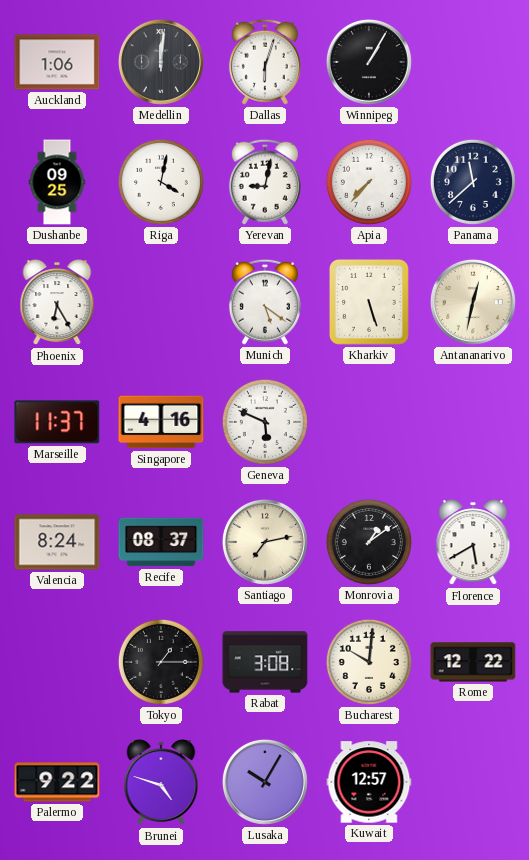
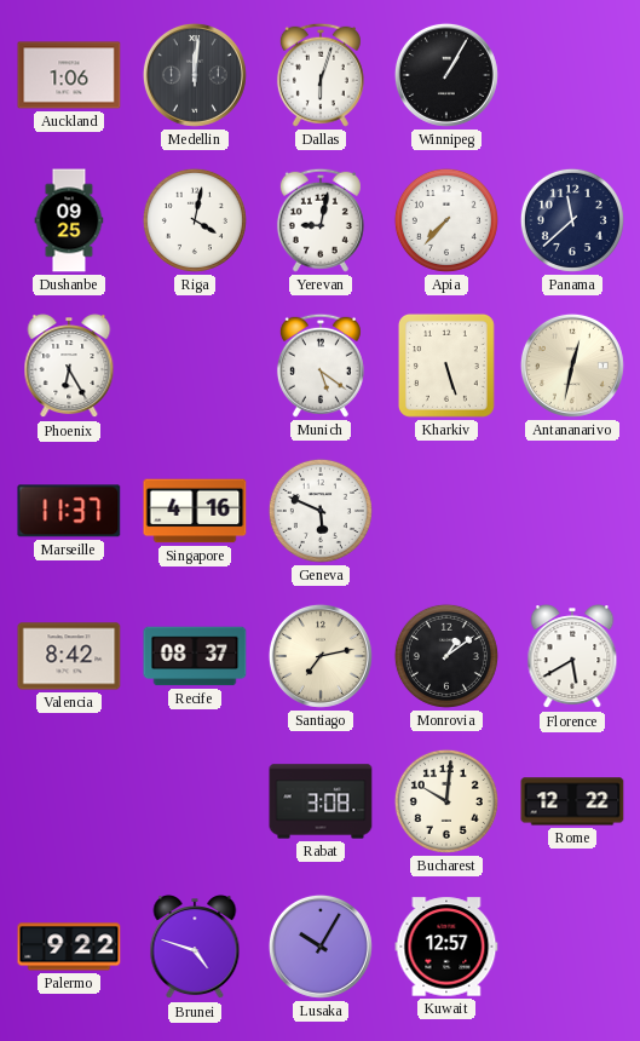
Valencia: 8:24 -> 8:42
Tokyo: 1:15 -> none
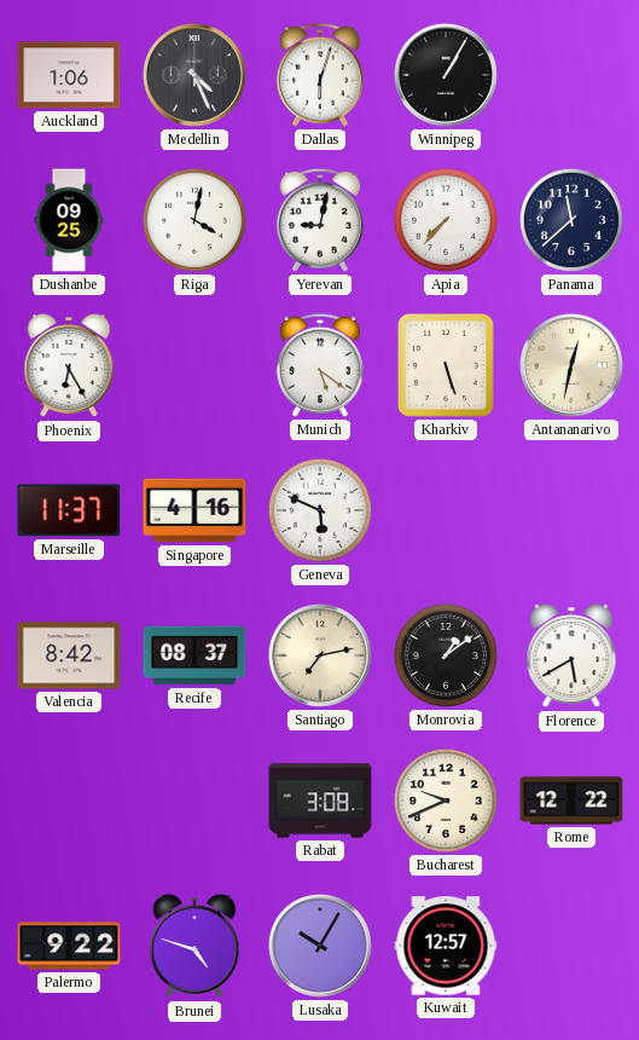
Medellin: 12:01 -> 4:26
Bucharest: 10:01 -> 9:41
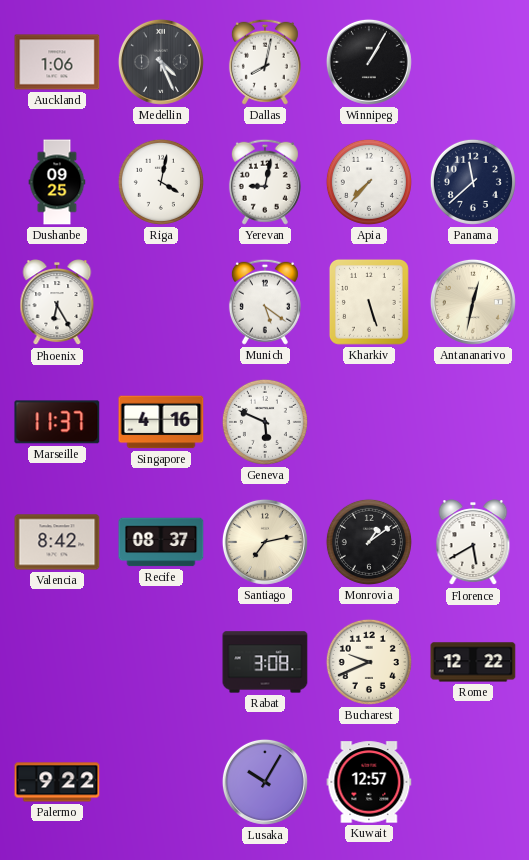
Dallas: 6:03 -> 8:02
Brunei: 4:48 -> none
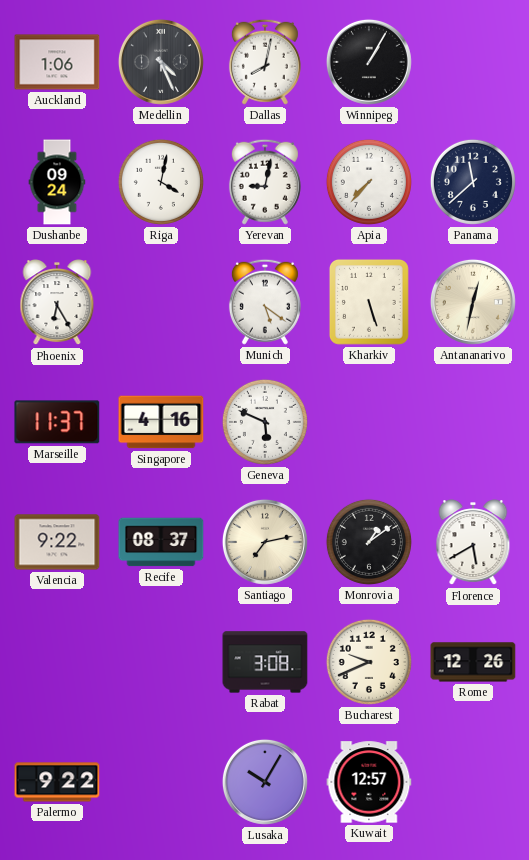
Dushanbe: 09:25 -> 09:24
Valencia: 8:42 -> 9:22
Rome: 12:22 -> 12:26
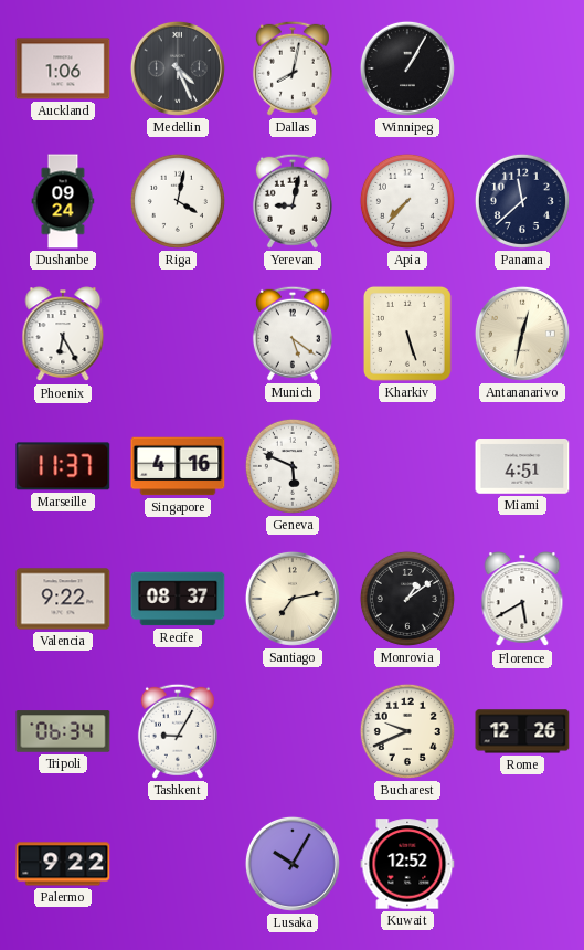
Miami: none -> 4:51
Tripoli: none -> 06:34
Tashkent: none -> 9:05
Rabat: 3:08 -> none
Kuwait: 12:57 -> 12:52
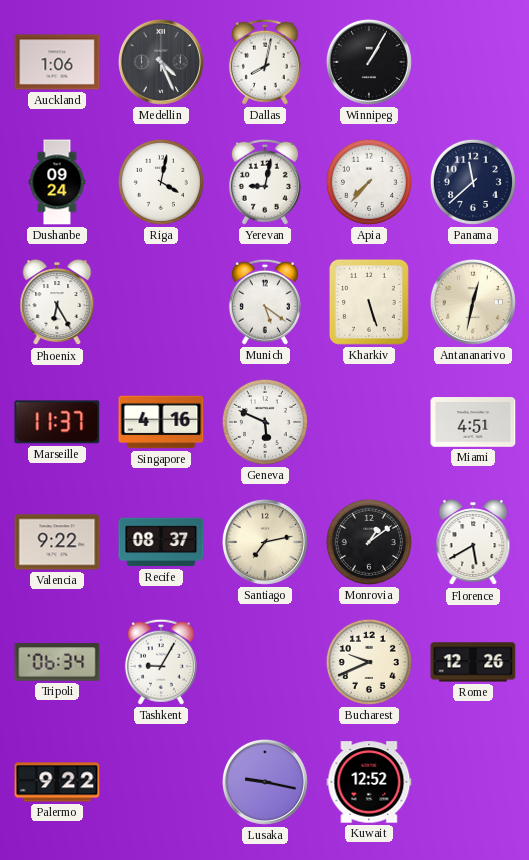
Lusaka: 10:05 -> 9:17
